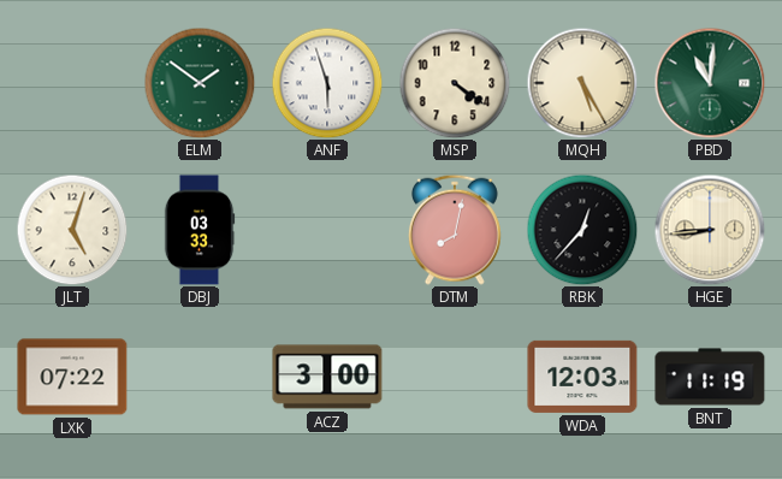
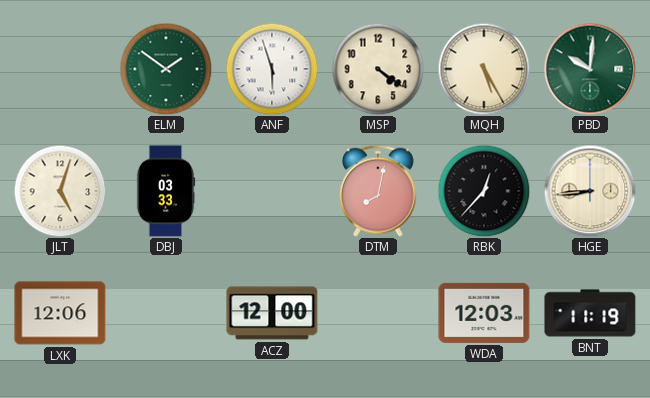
PBD: 11:01 -> 10:01
LXK: 07:22 -> 12:06
ACZ: 3:00 -> 12:00
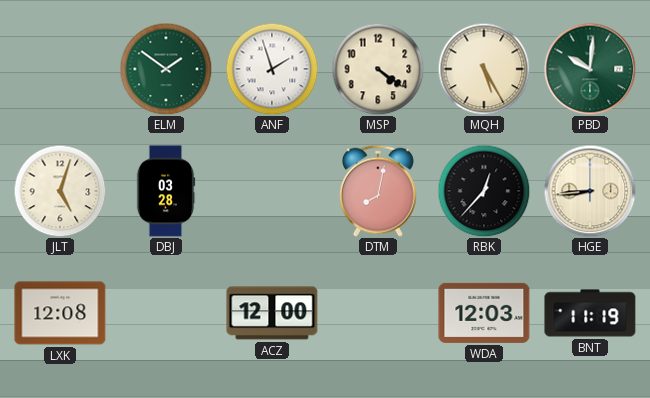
ANF: 5:57 -> 1:57
DBJ: 03:33 -> 03:28
LXK: 12:06 -> 12:08
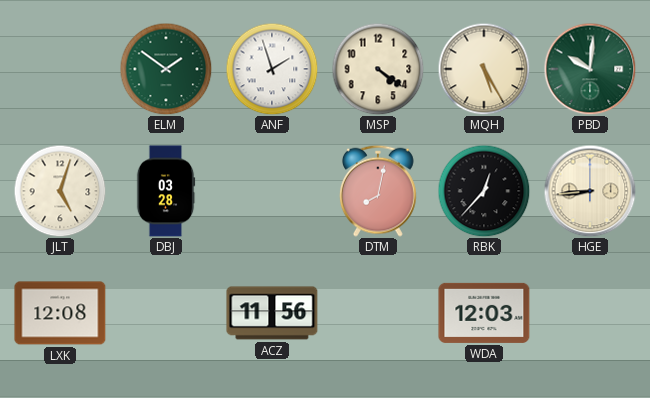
ACZ: 12:00 -> 11:56
BNT: 11:19 -> none
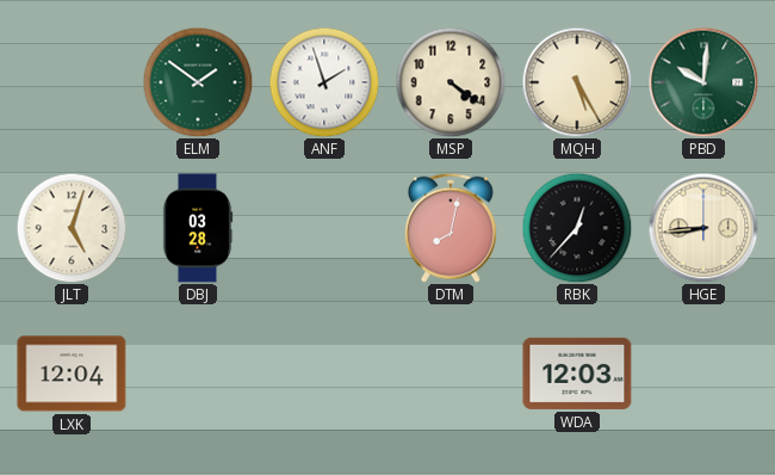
LXK: 12:08 -> 12:04
ACZ: 11:56 -> none
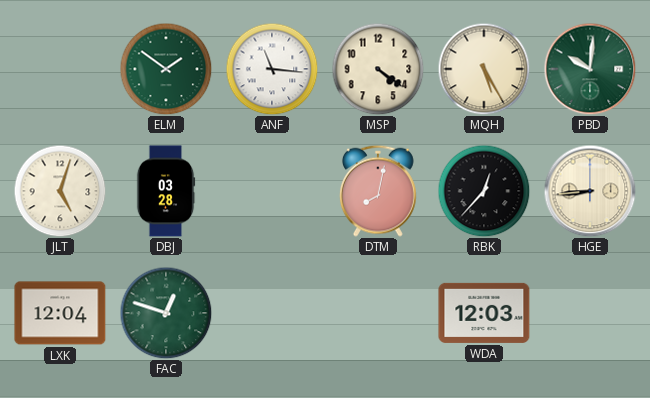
ANF: 1:57 -> 11:16
FAC: none -> 12:48
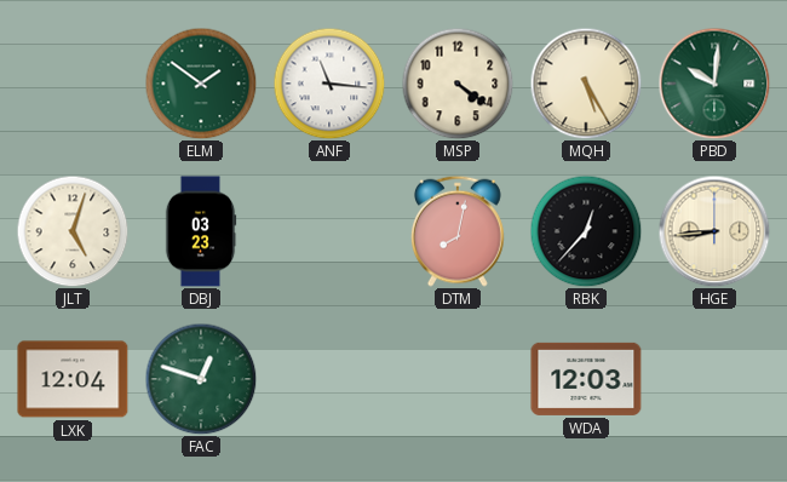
DBJ: 03:28 -> 03:23
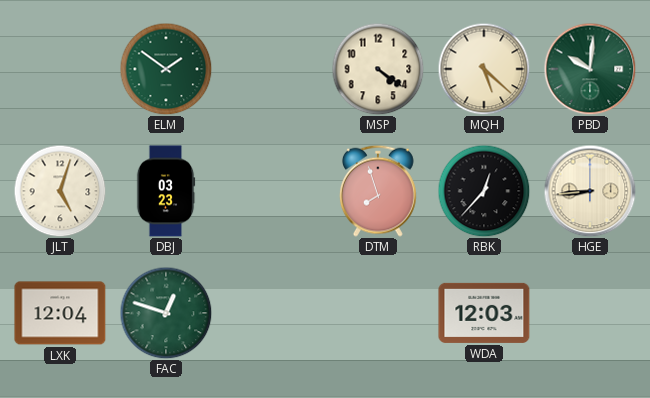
ANF: 11:16 -> none
MQH: 5:25 -> 5:22
DTM: 8:02 -> 7:57
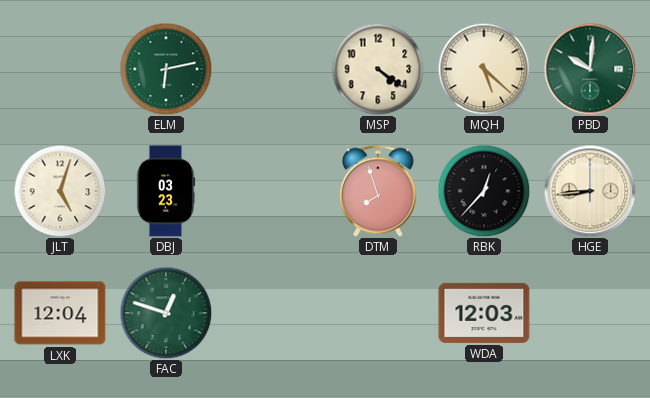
ELM: 1:51 -> 6:13
